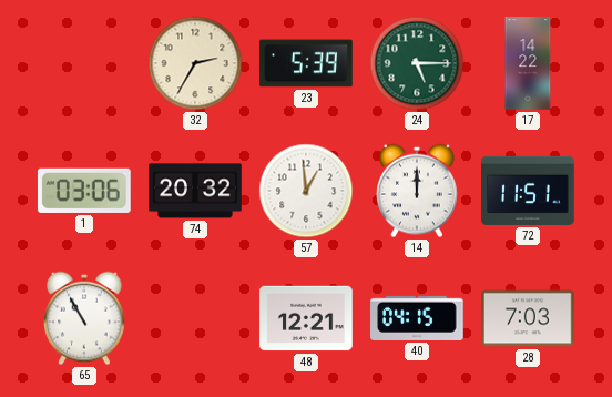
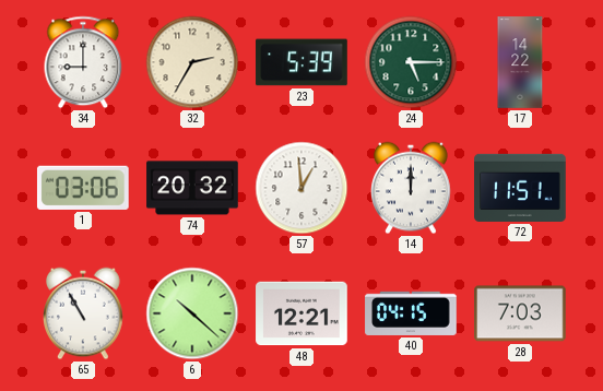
34: none -> 9:00
6: none -> 10:22
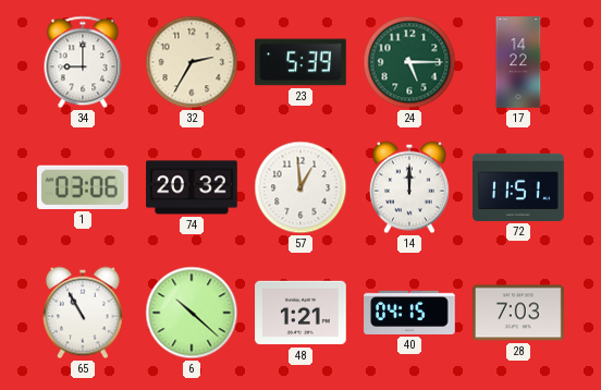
48: 12:21 -> 1:21
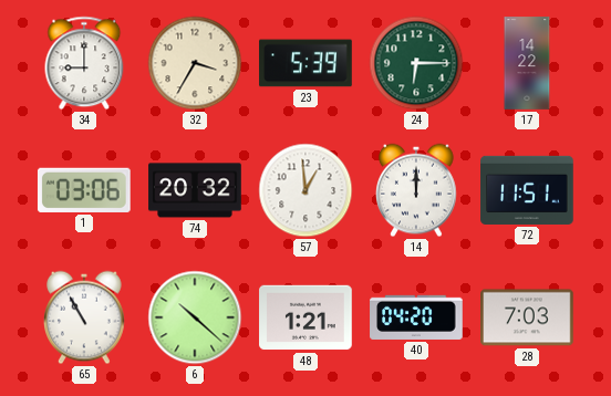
32: 2:35 -> 3:35
24: 5:15 -> 6:15
40: 04:15 -> 04:20
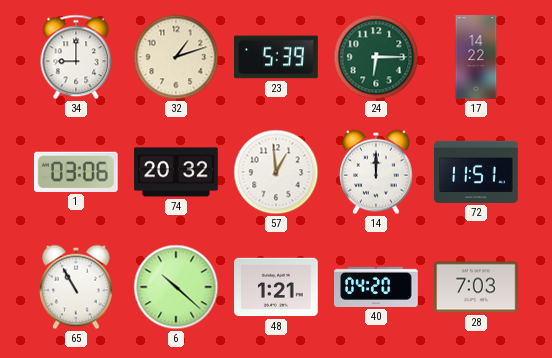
32: 3:35 -> 1:12
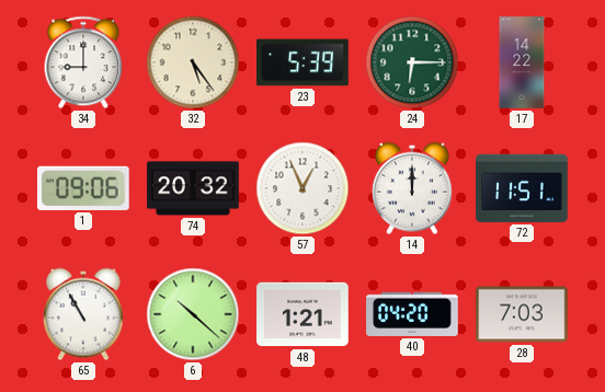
32: 1:12 -> 5:24
1: 03:06 -> 09:06
57: 12:59 -> 12:56
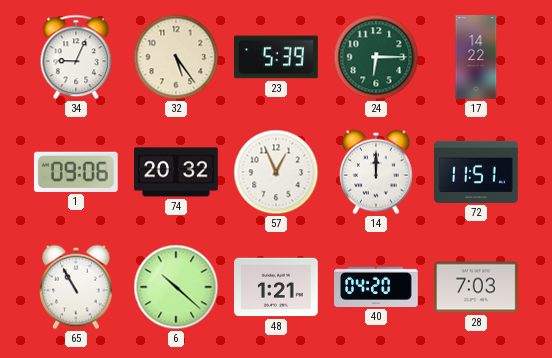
34: 9:00 -> 9:04
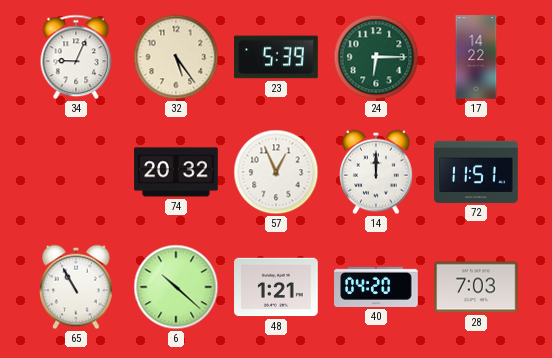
1: 09:06 -> none
